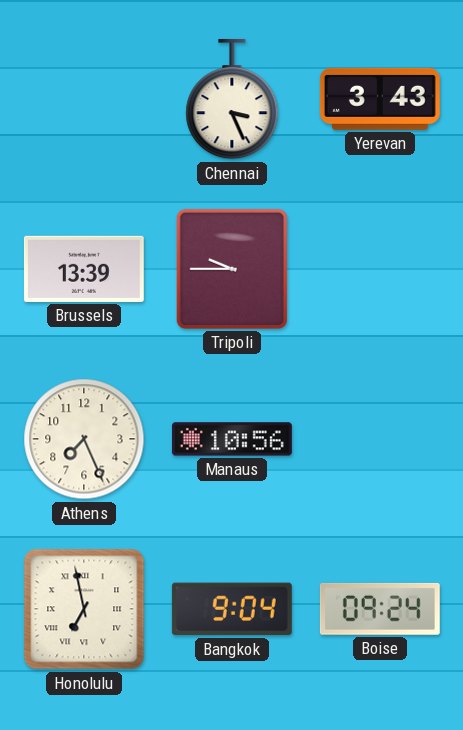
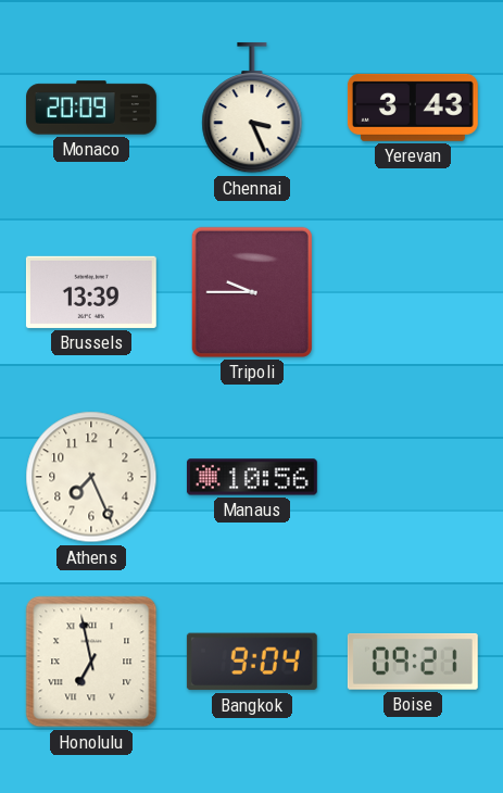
Monaco: none -> 20:09
Boise: 09:24 -> 09:21
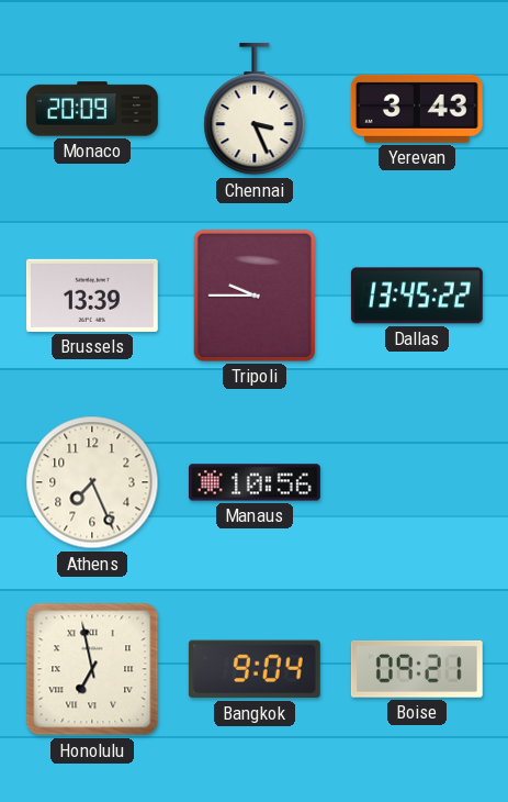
Dallas: none -> 13:45
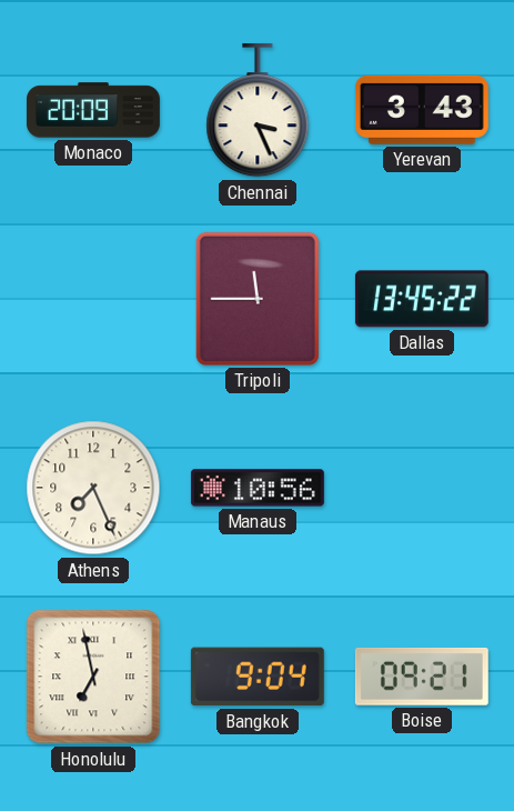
Brussels: 13:39 -> none
Tripoli: 9:45 -> 11:45
